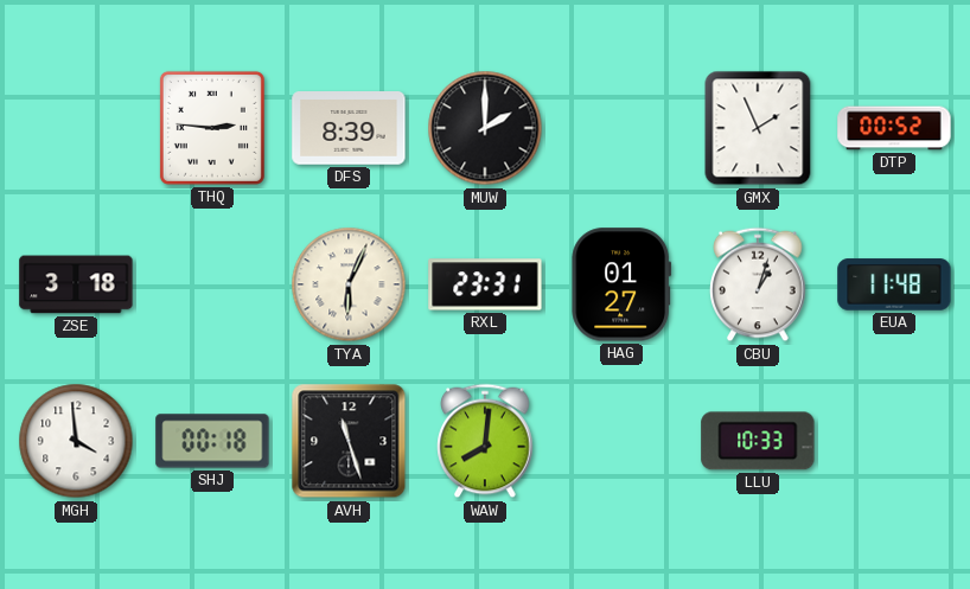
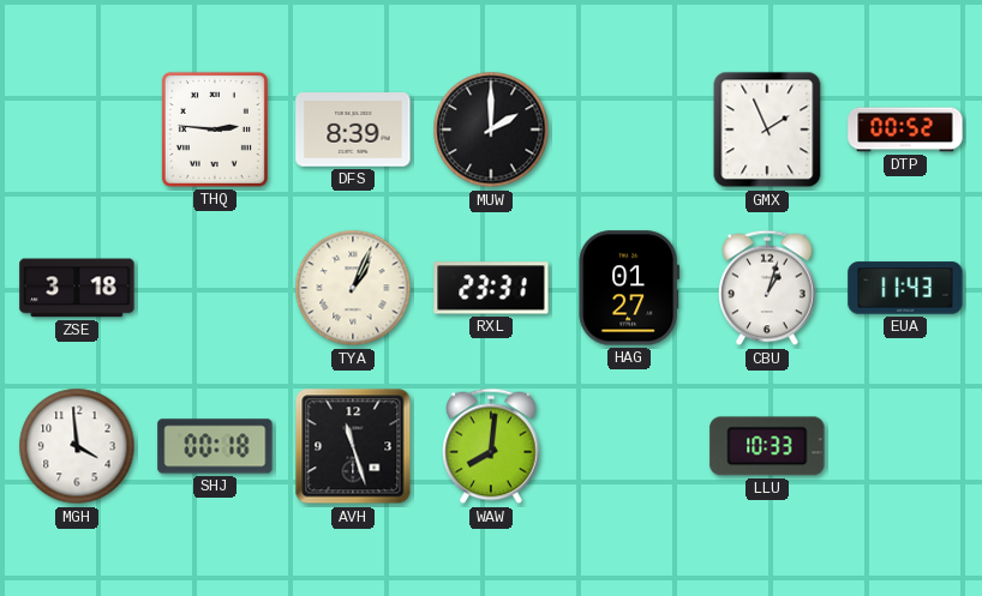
TYA: 6:04 -> 1:04
EUA: 11:48 -> 11:43
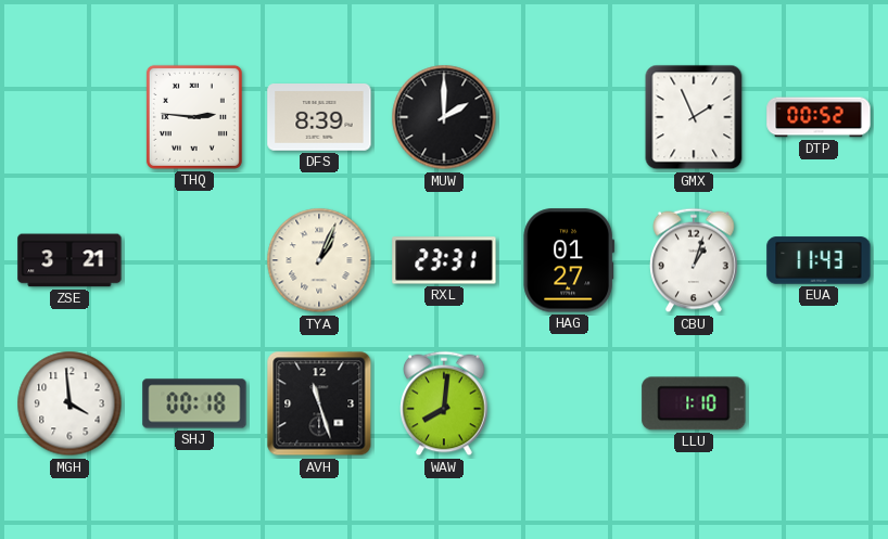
ZSE: 3:18 -> 3:21
LLU: 10:33 -> 1:10
